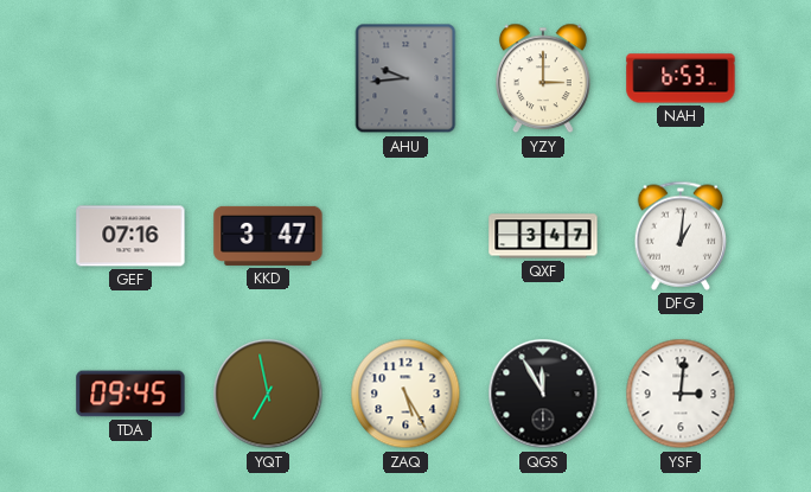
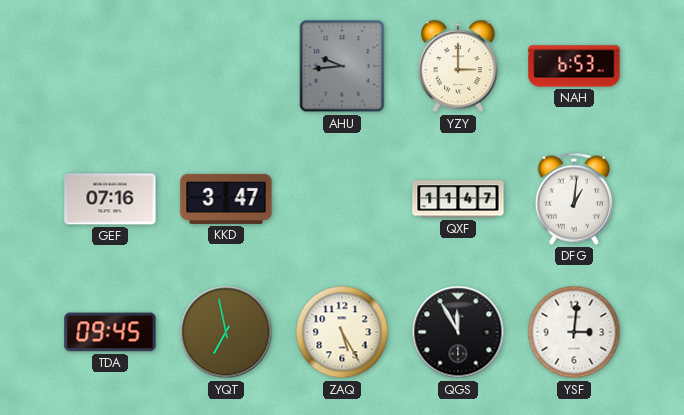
QXF: 3:47 -> 11:47
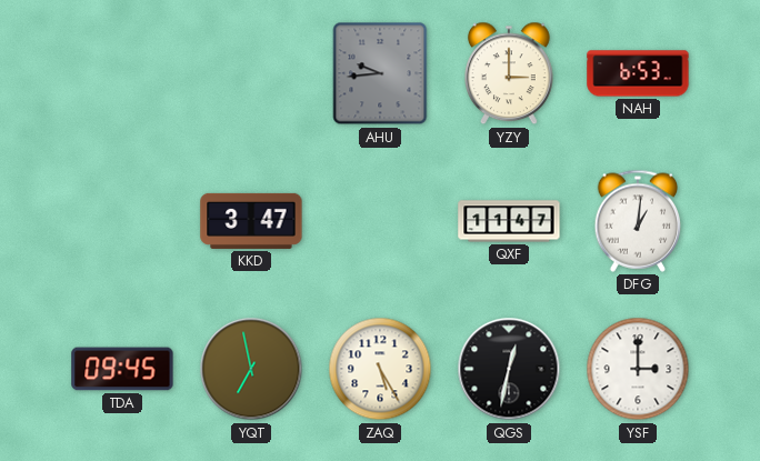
GEF: 07:16 -> none
QGS: 11:55 -> 12:32
YSF: 3:01 -> 3:00
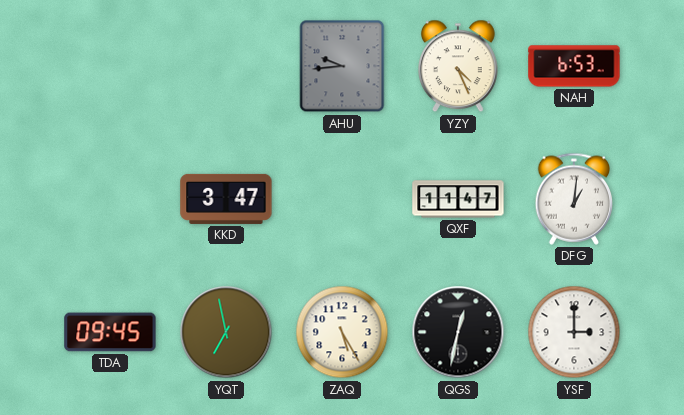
YZY: 3:00 -> 4:26
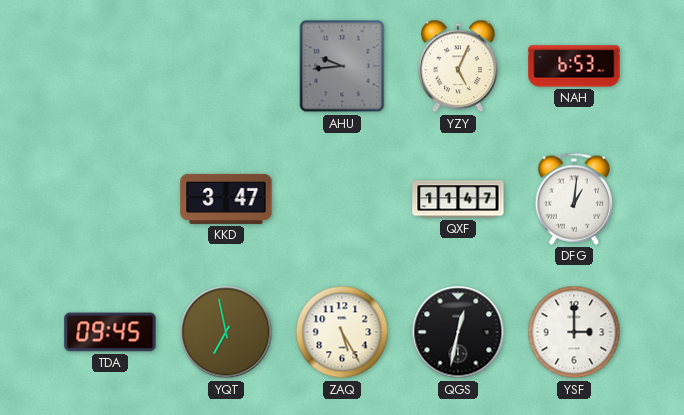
YZY: 4:26 -> 5:04
